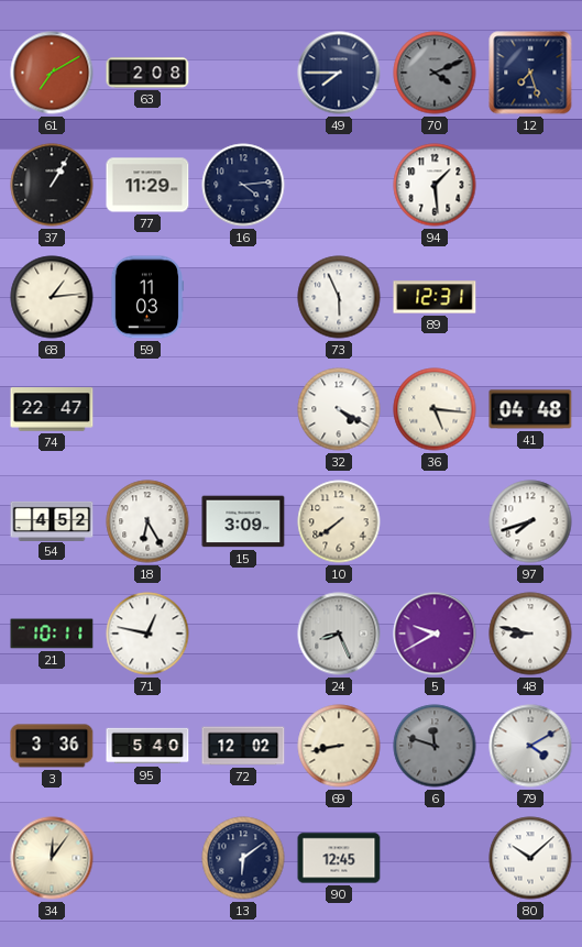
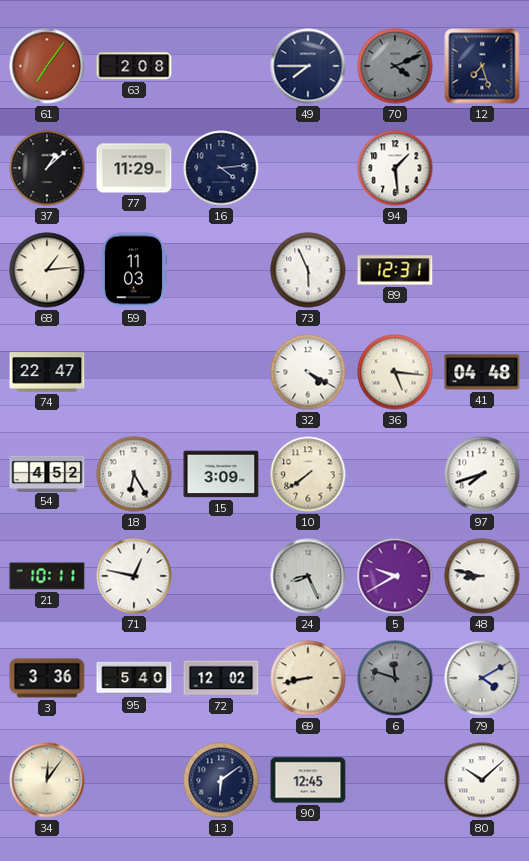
61: 7:10 -> 7:06
37: 1:05 -> 1:08
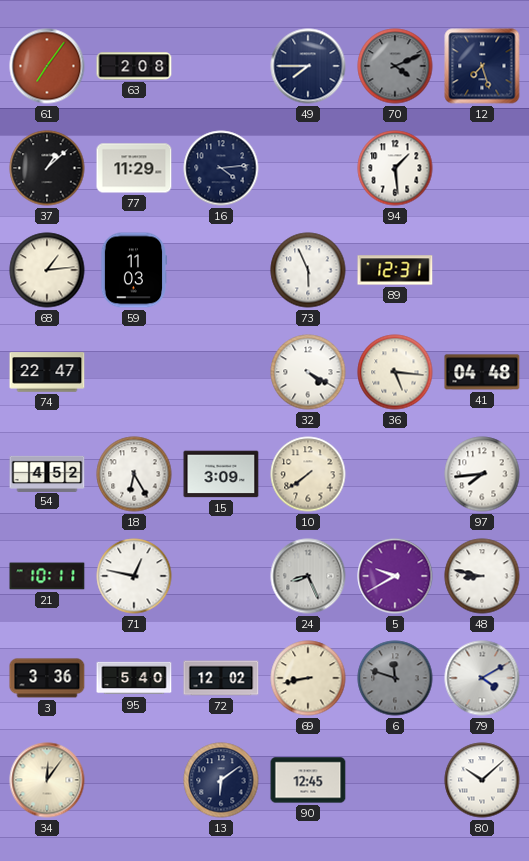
97: 7:42 -> 7:44
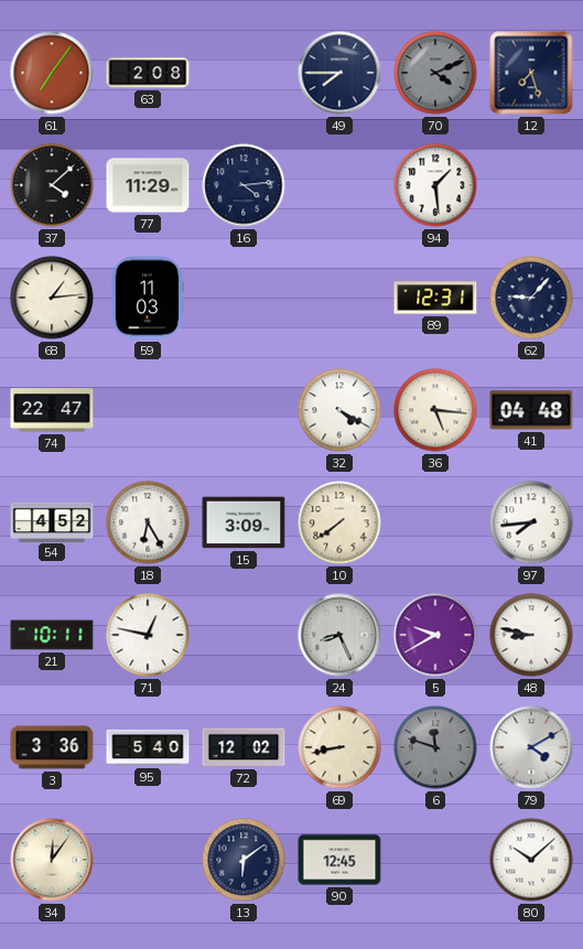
37: 1:08 -> 4:08
73: 5:56 -> none
62: none -> 9:07
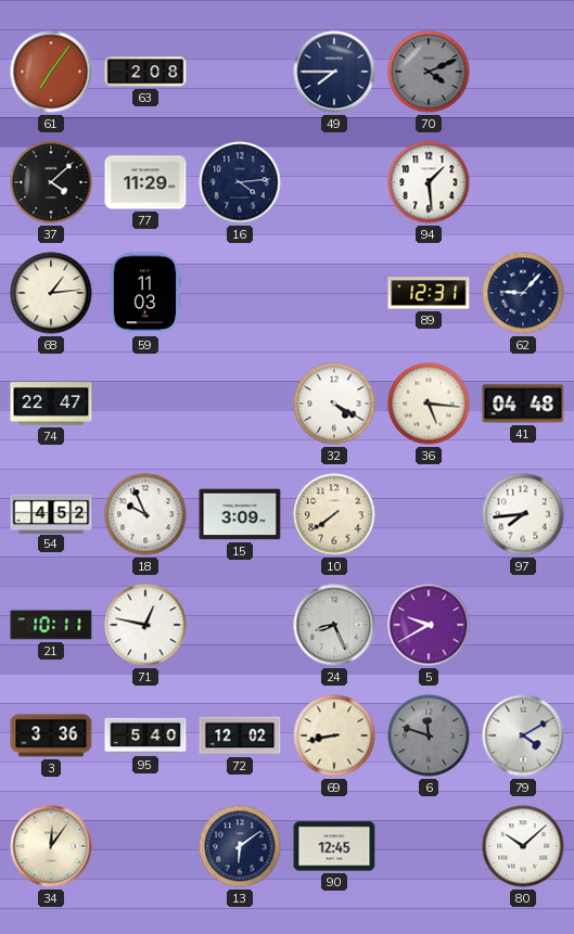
12: 7:27 -> none
18: 6:25 -> 9:56
48: 8:47 -> none
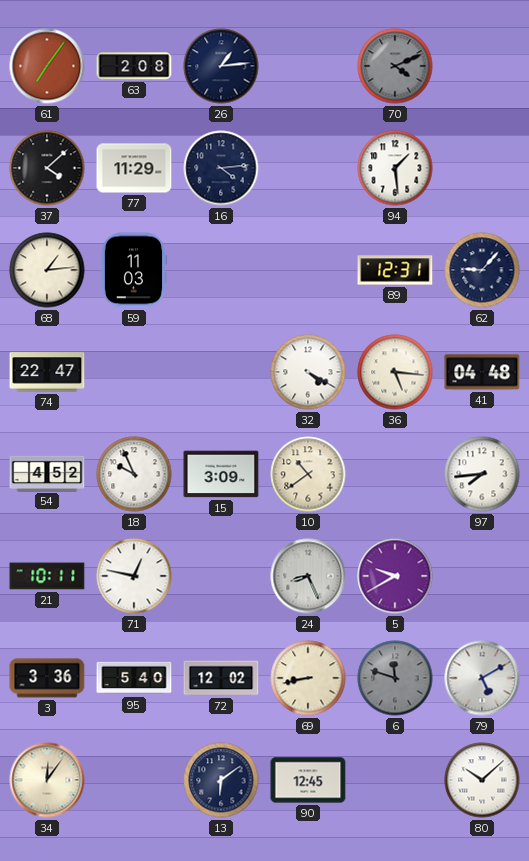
26: none -> 1:14
49: 7:45 -> none
10: 7:39 -> 10:39
79: 4:10 -> 5:10
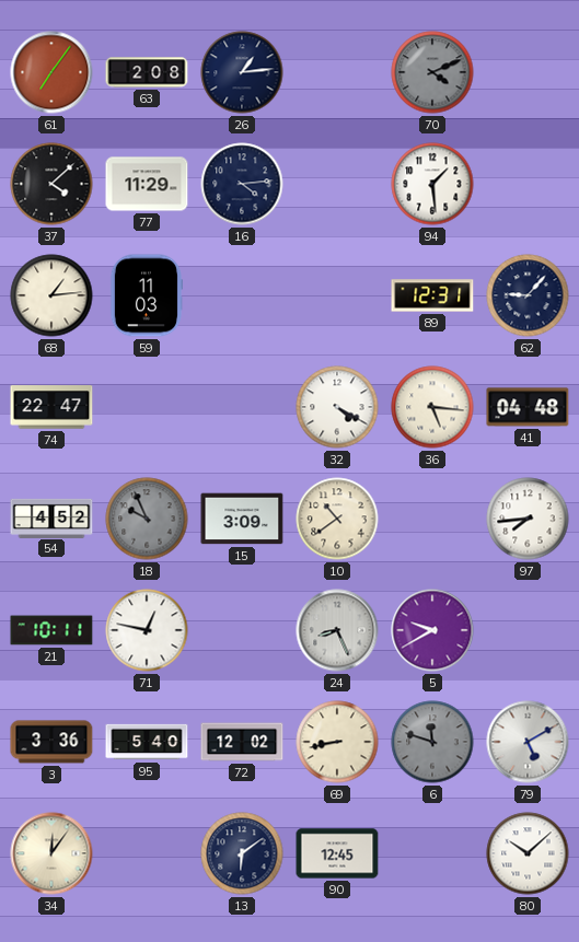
18 dial: white -> grey
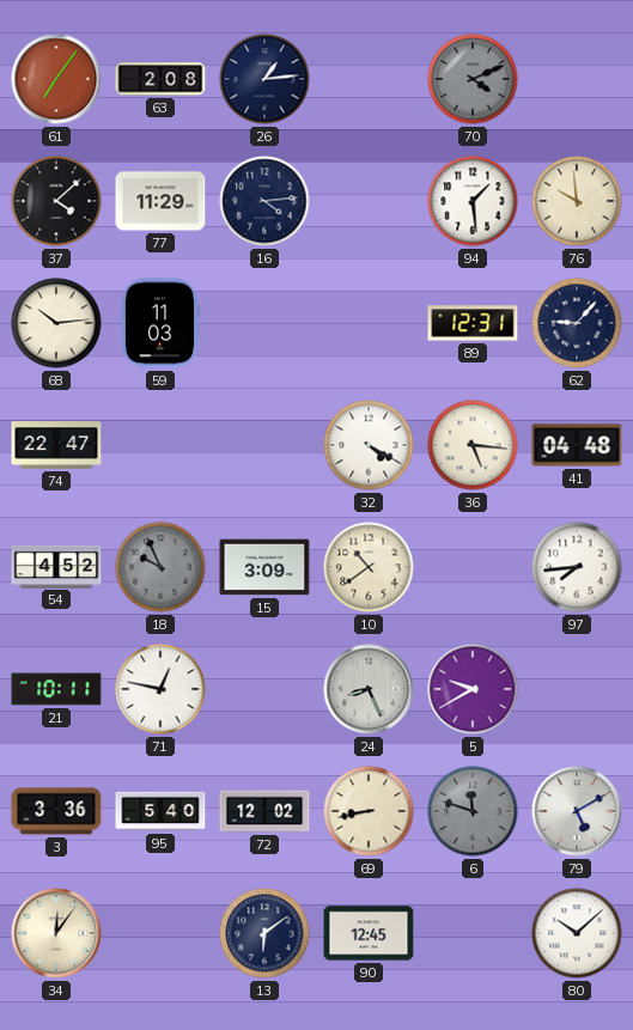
76: none -> 9:59
68: 1:14 -> 10:14
